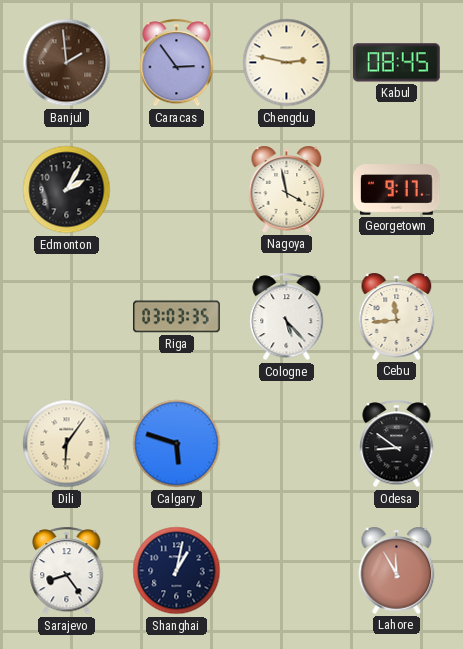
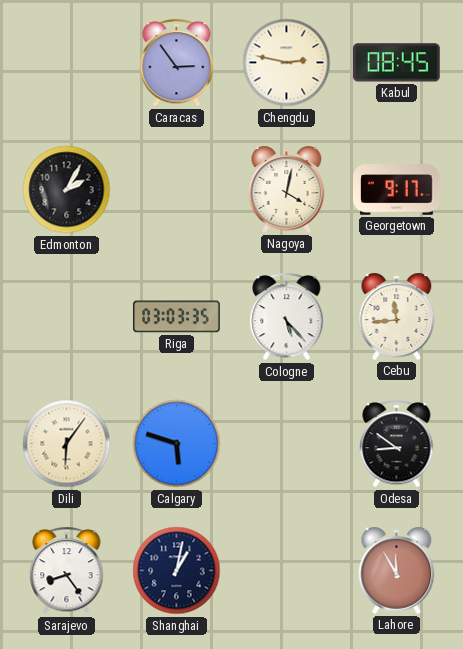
Banjul: 1:59 -> none
Nagoya: 3:58 -> 4:02
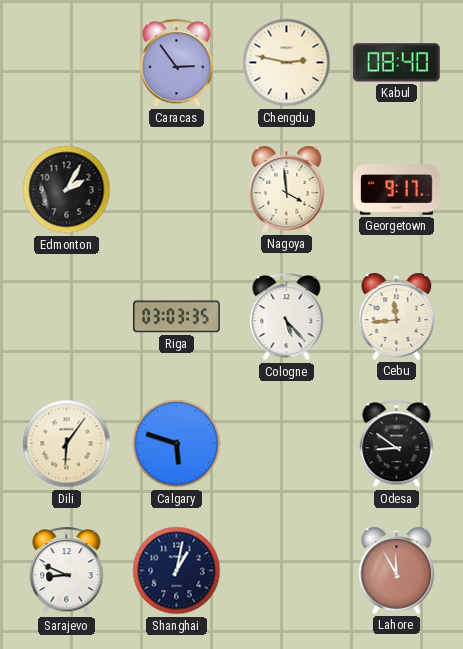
Kabul: 08:45 -> 08:40
Nagoya: 4:02 -> 3:59
Sarajevo: 8:24 -> 8:49
